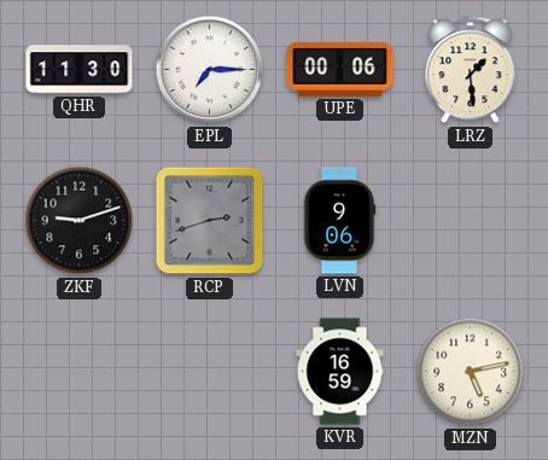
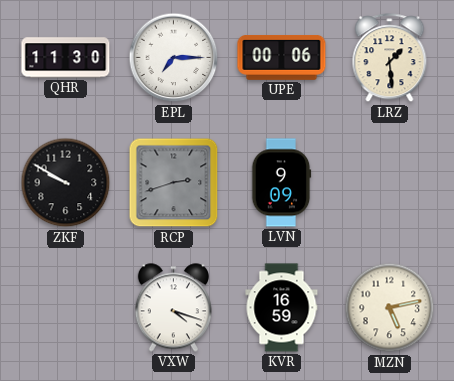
ZKF: 9:12 -> 9:50
LVN: 9:06 -> 9:09
VXW: none -> 4:18
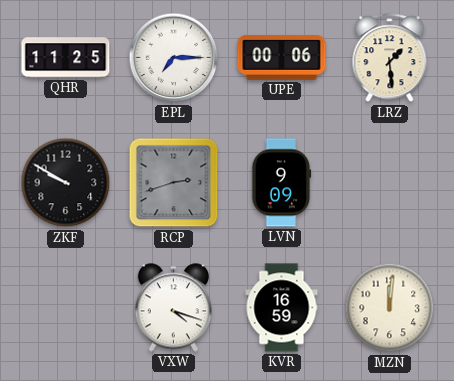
QHR: 11:30 -> 11:25
MZN: 5:13 -> 12:01
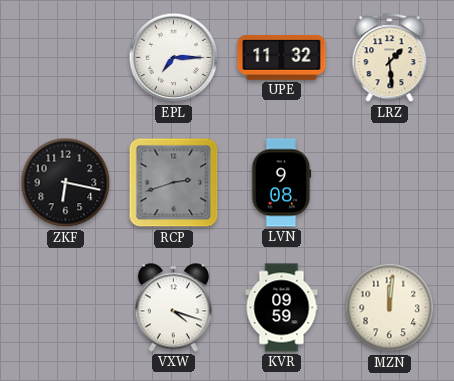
QHR: 11:25 -> none
UPE: 00:06 -> 11:32
ZKF: 9:50 -> 6:17
LVN: 9:09 -> 9:08
KVR: 16:59 -> 09:59
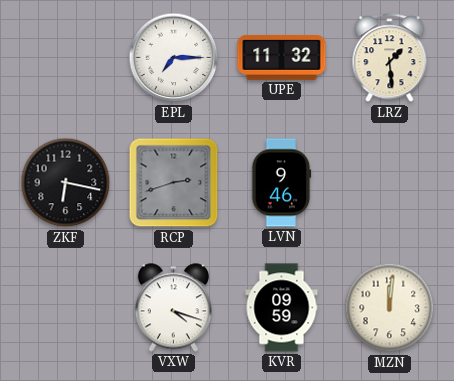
LVN: 9:08 -> 9:46
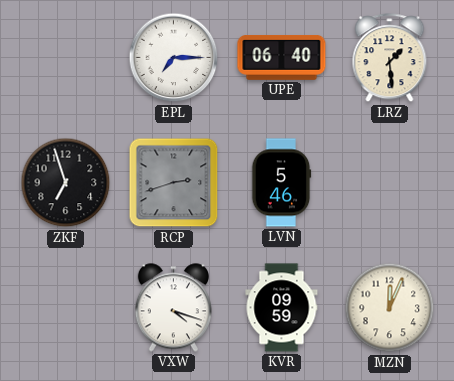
UPE: 11:32 -> 06:40
ZKF: 6:17 -> 6:57
LVN: 9:46 -> 5:46
MZN: 12:01 -> 12:04
